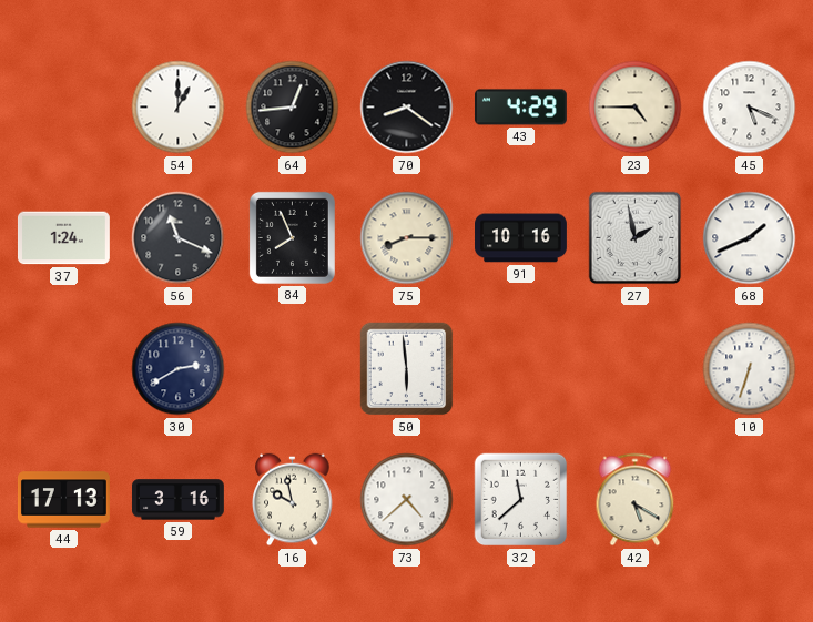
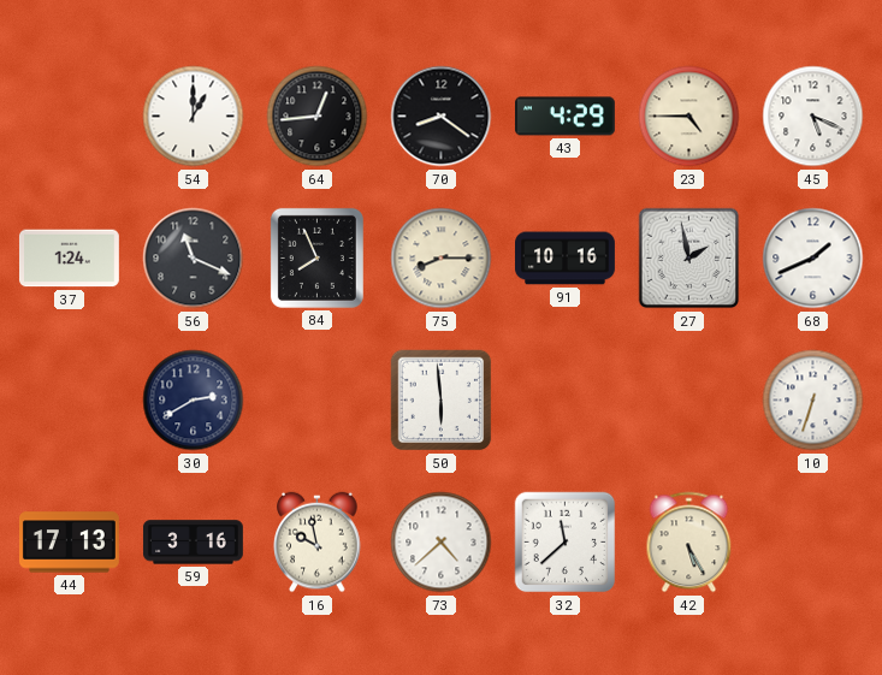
42: 5:20 -> 5:25
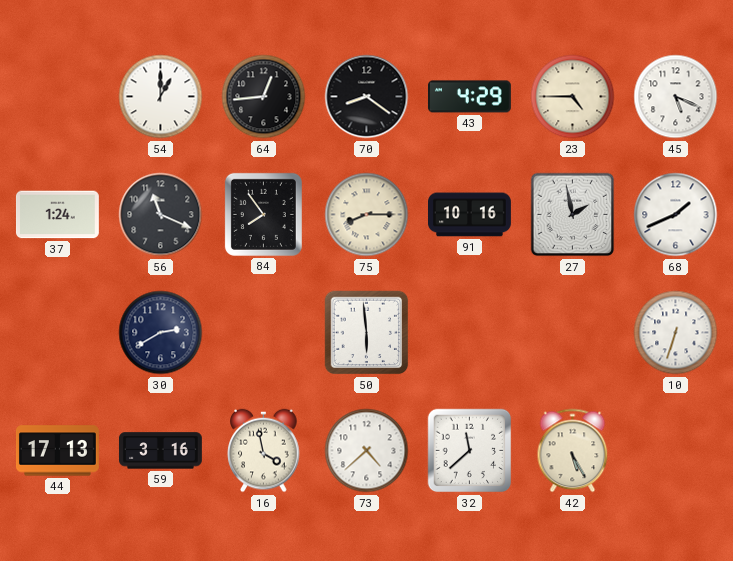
84: 7:56 -> 7:54
16: 9:58 -> 3:58
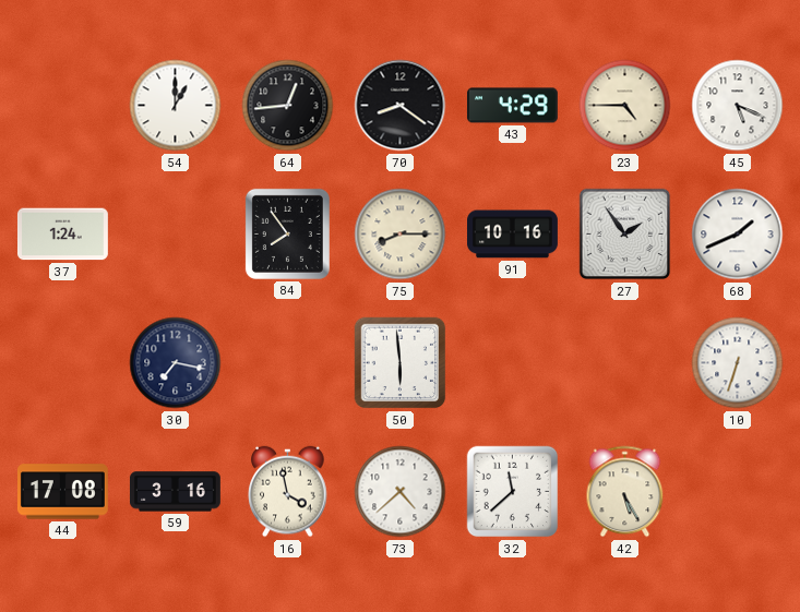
56: 11:19 -> none
27: 1:58 -> 1:54
30: 2:40 -> 7:17
44: 17:13 -> 17:08
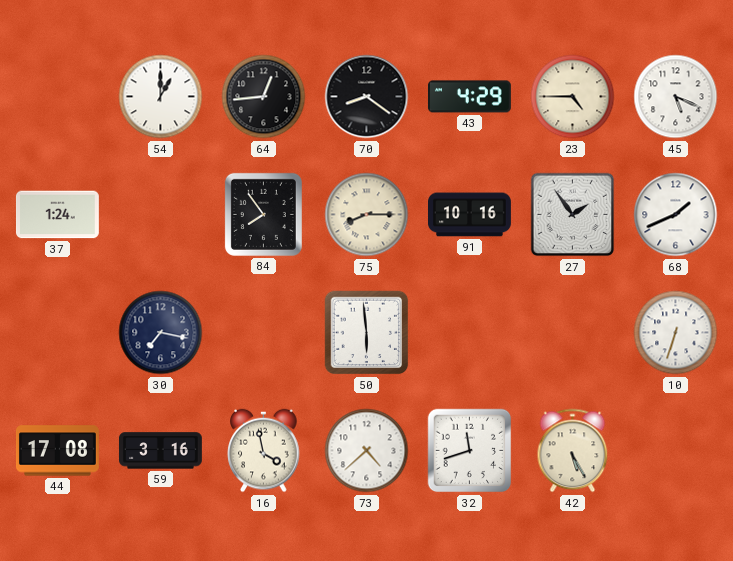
32: 11:38 -> 11:42
